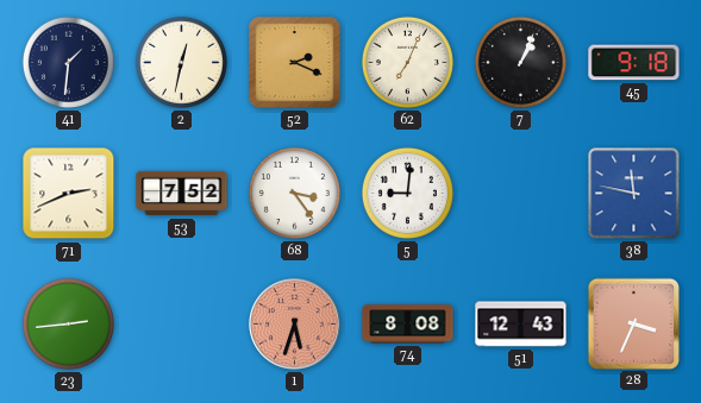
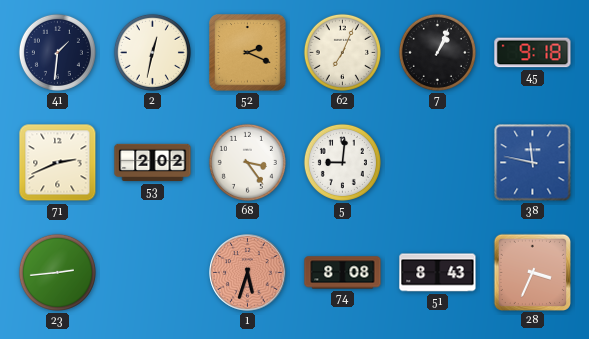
53: 7:52 -> 2:02
51: 12:43 -> 8:43
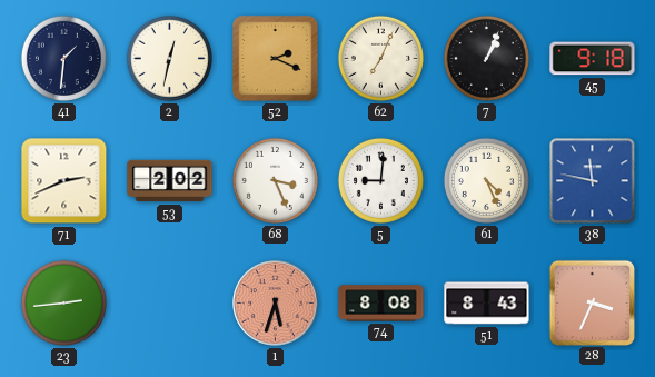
68: 3:24 -> 3:26
61: none -> 4:26
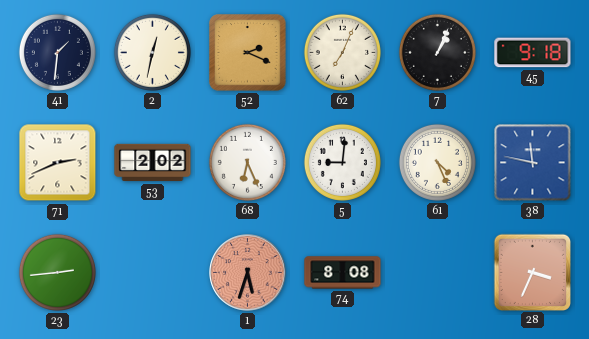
68: 3:26 -> 6:26
51: 8:43 -> none
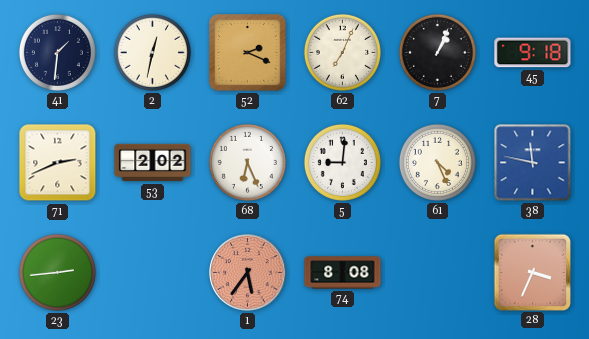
1: 5:33 -> 5:36
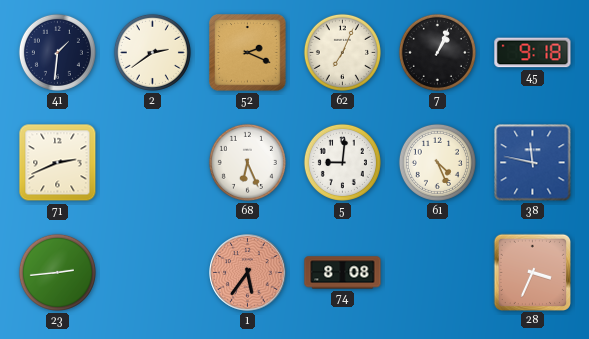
2: 12:32 -> 2:39
53: 2:02 -> none
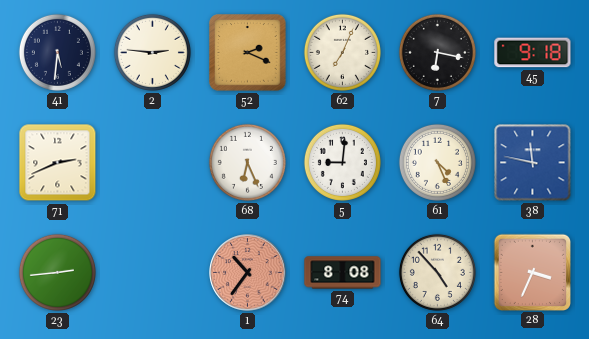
41: 1:31 -> 5:31
2: 2:39 -> 2:46
7: 1:04 -> 6:17
1: 5:36 -> 10:36
64: none -> 4:53
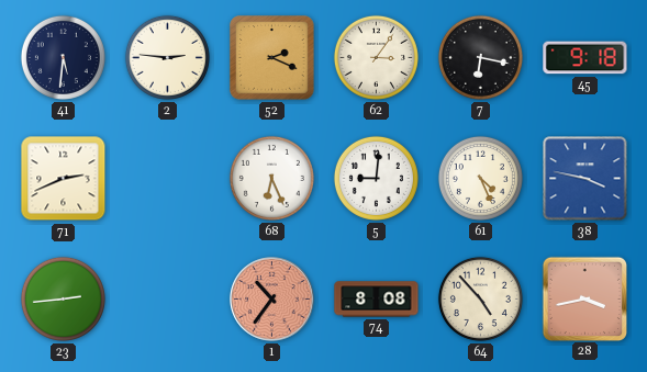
62: 7:04 -> 3:06
38: 11:47 -> 3:47
28: 3:34 -> 3:43
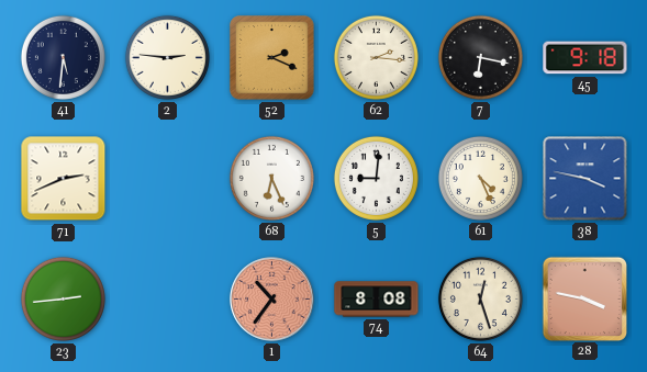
62: 3:06 -> 2:16
64: 4:53 -> 12:27
28: 3:43 -> 3:47
